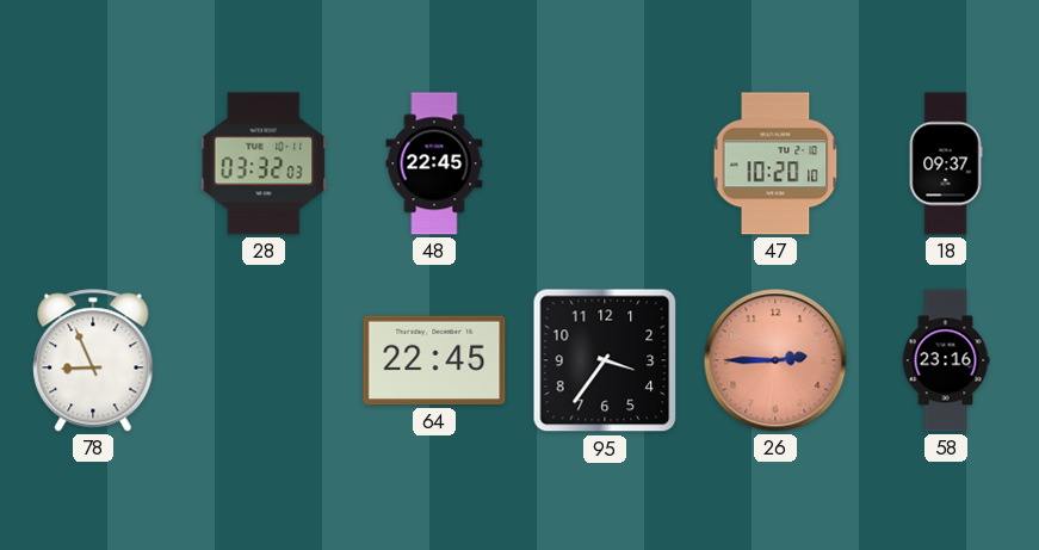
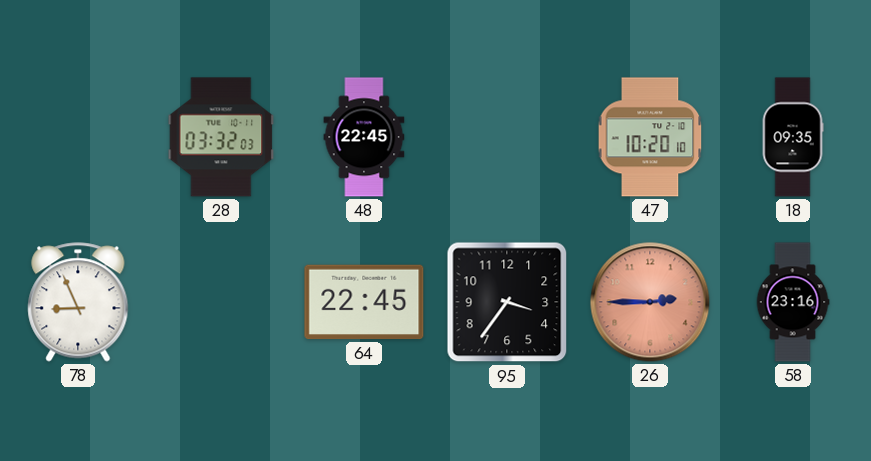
18: 09:37 -> 09:35
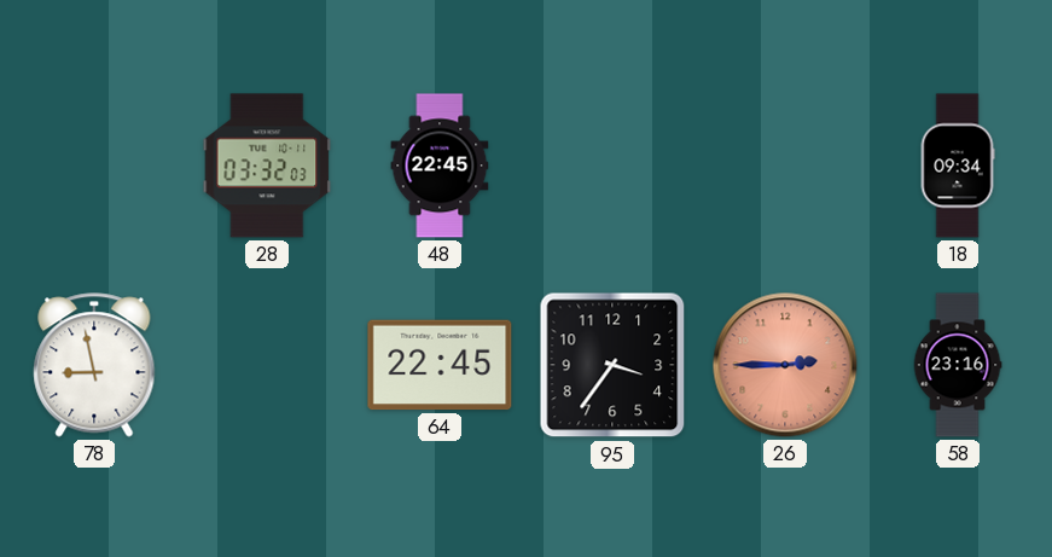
47: 10:20 -> none
18: 09:35 -> 09:34
78: 8:56 -> 8:58
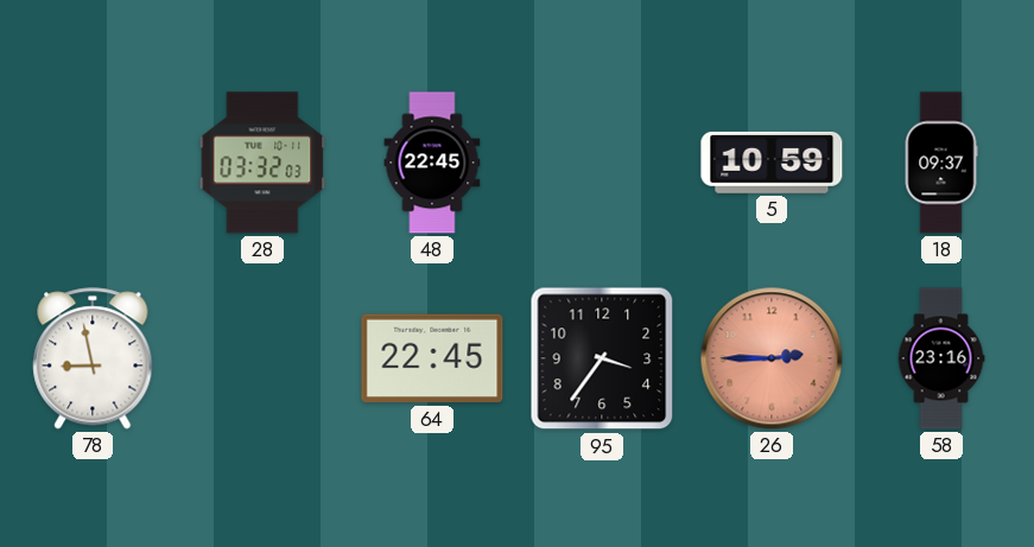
5: none -> 10:59
18: 09:34 -> 09:37
